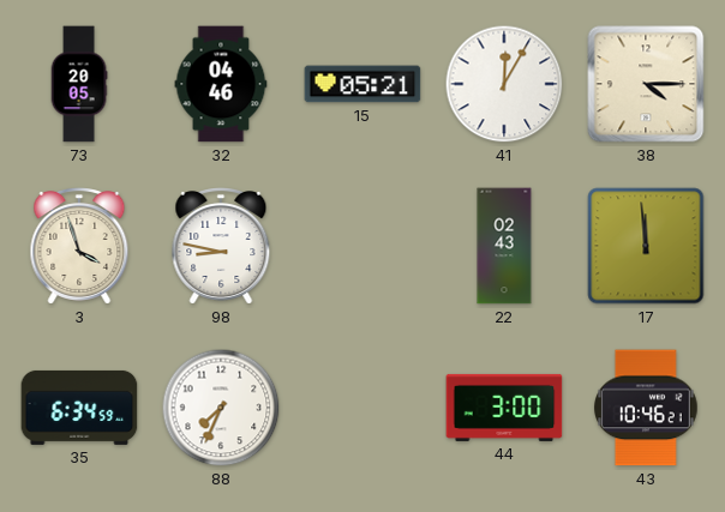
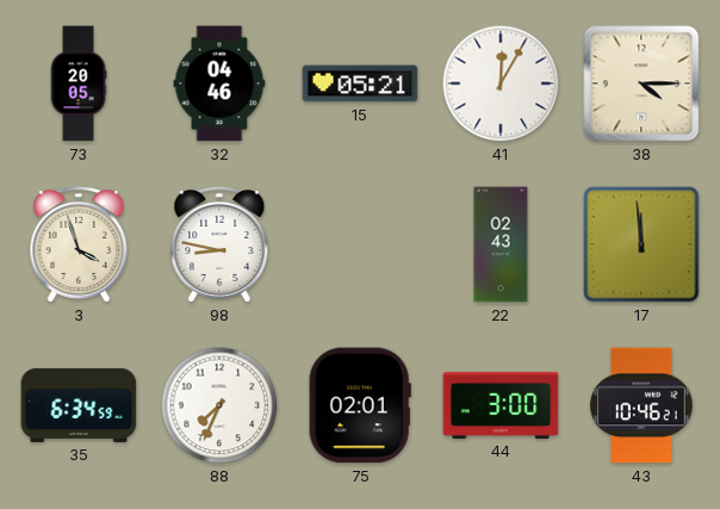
75: none -> 02:01
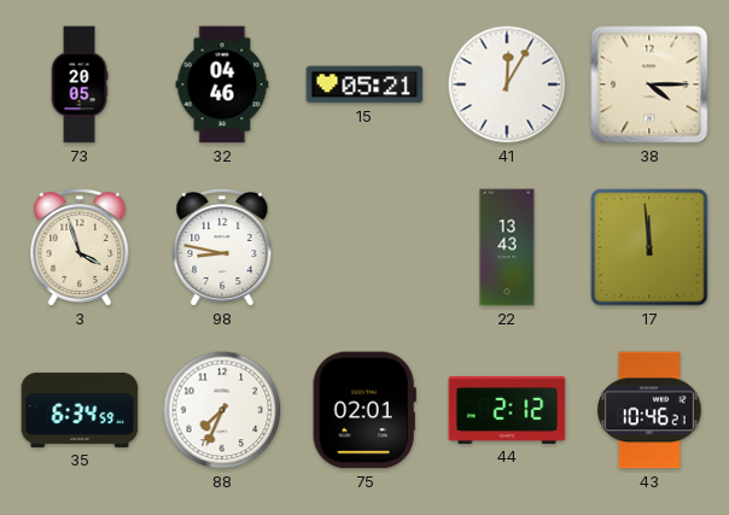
22: 02:43 -> 13:43
44: 3:00 -> 2:12
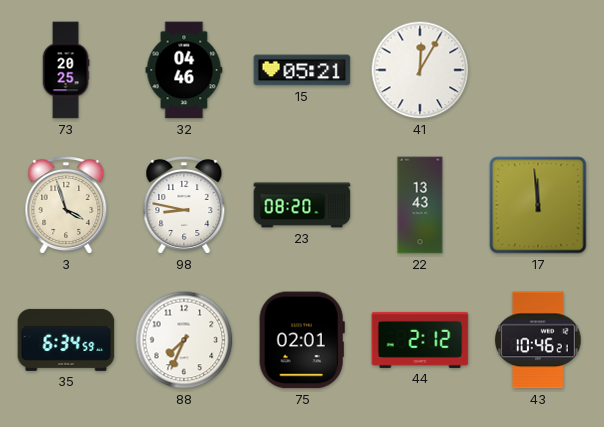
73: 20:05 -> 20:25
38: 4:15 -> none
23: none -> 08:20
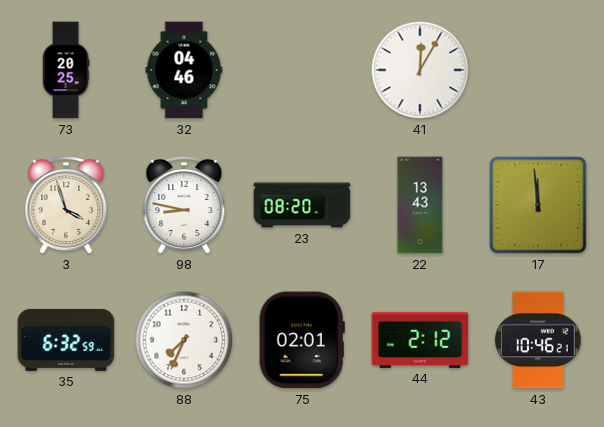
15: 05:21 -> none
35: 6:34 -> 6:32
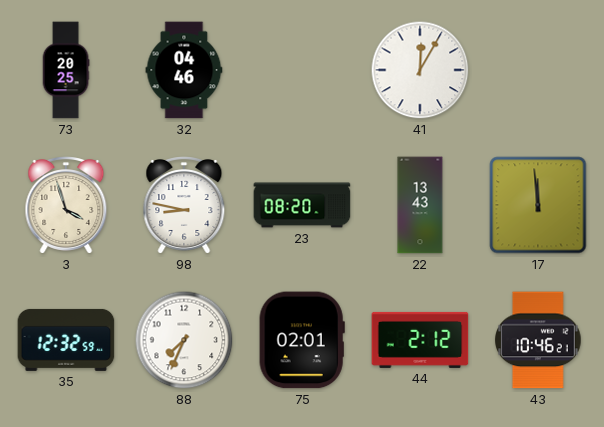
35: 6:32 -> 12:32
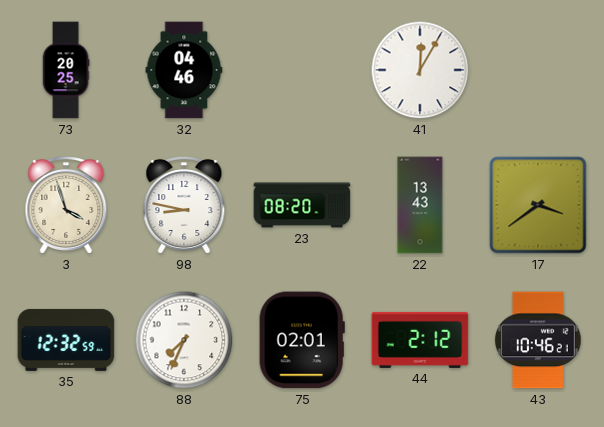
17: 11:59 -> 3:39
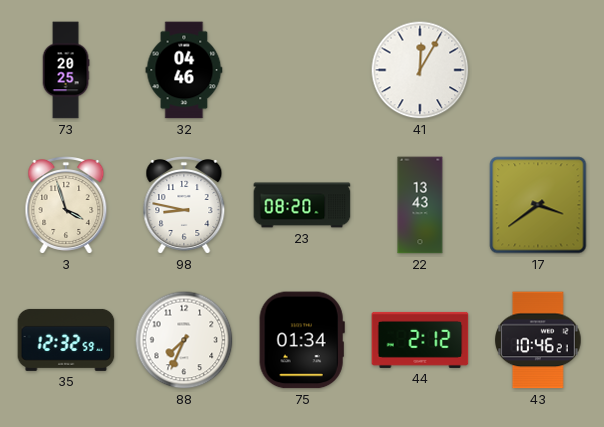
75: 02:01 -> 01:34
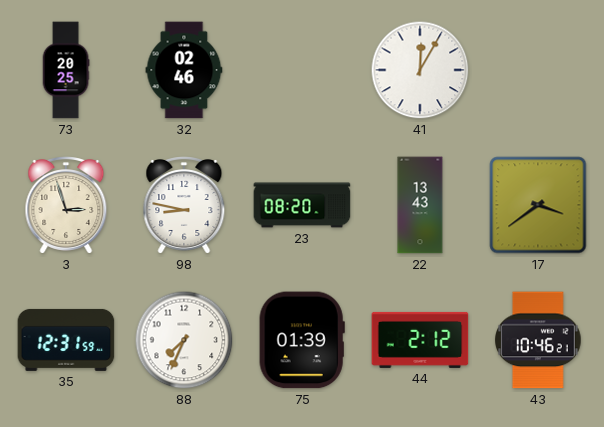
32: 04:46 -> 02:46
3: 3:57 -> 2:57
35: 12:32 -> 12:31
75: 01:34 -> 01:39
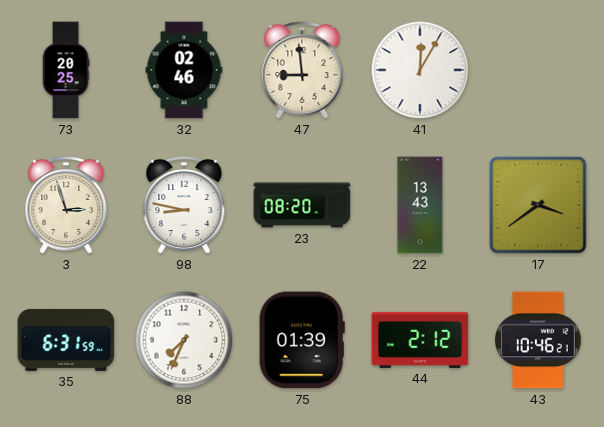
47: none -> 8:59
35: 12:31 -> 6:31
